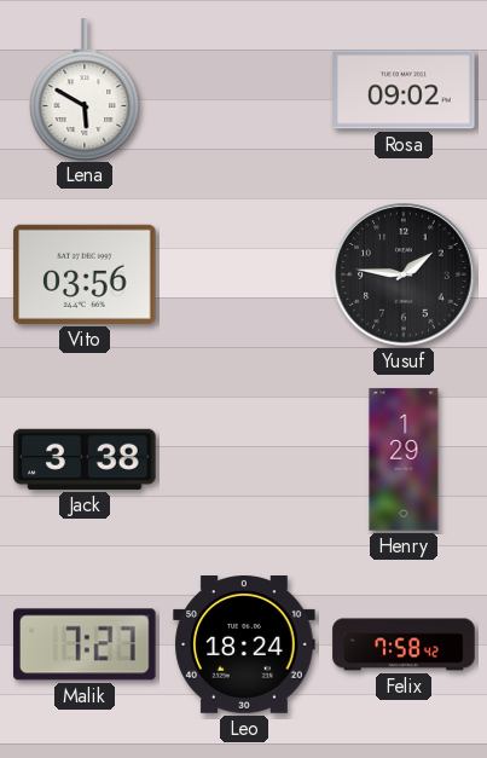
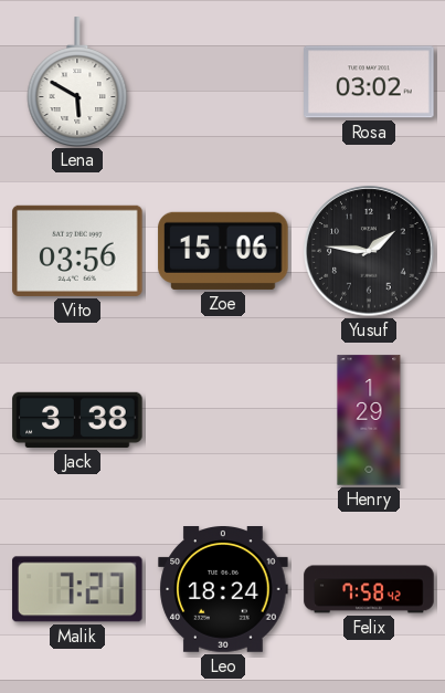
Rosa: 09:02 -> 03:02
Zoe: none -> 15:06
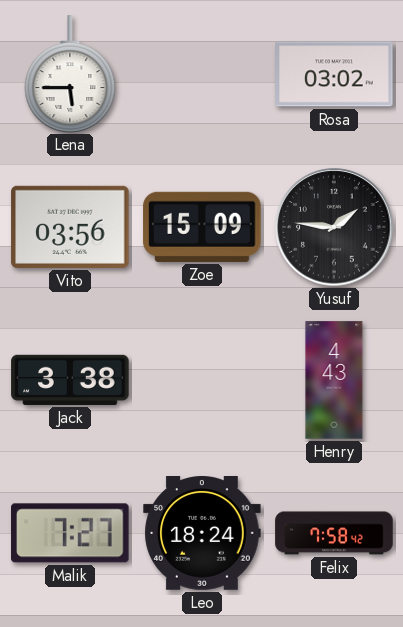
Lena: 5:50 -> 5:45
Zoe: 15:06 -> 15:09
Henry: 1:29 -> 4:43
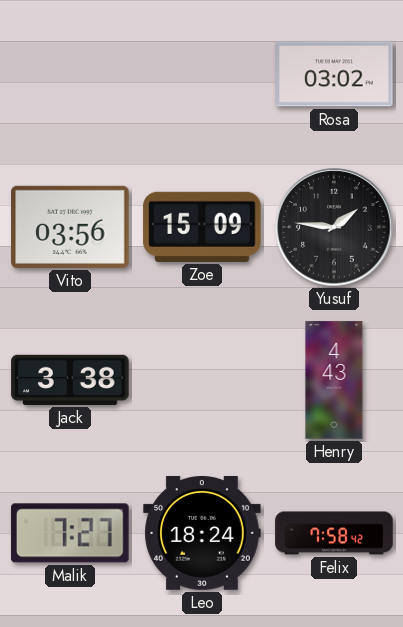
Lena: 5:45 -> none
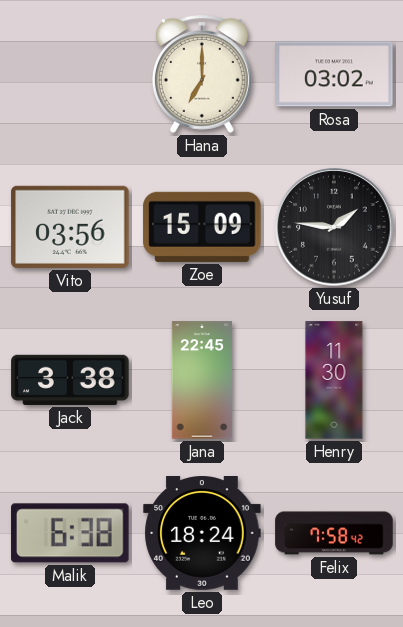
Hana: none -> 7:00
Jana: none -> 22:45
Henry: 4:43 -> 11:30
Malik: 7:27 -> 6:38
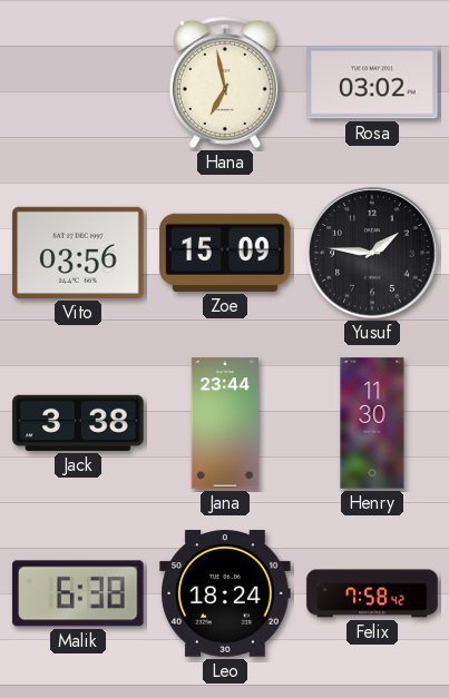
Hana: 7:00 -> 6:58
Jana: 22:45 -> 23:44
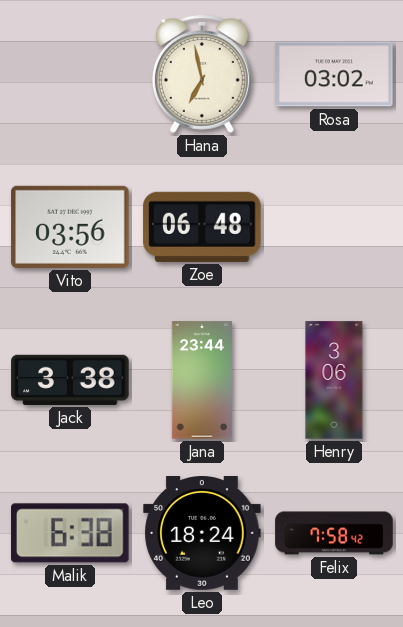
Zoe: 15:09 -> 06:48
Yusuf: 1:46 -> none
Henry: 11:30 -> 3:06
